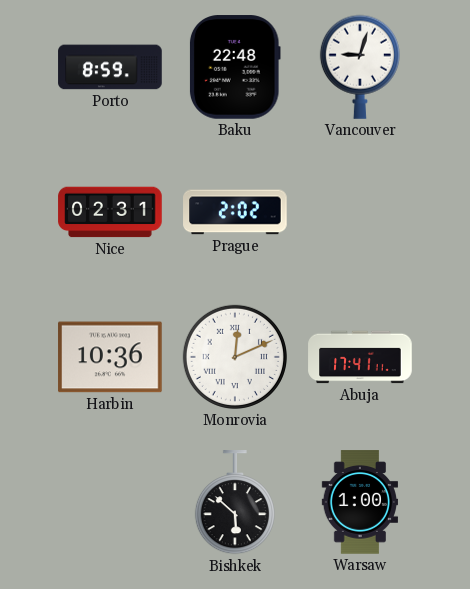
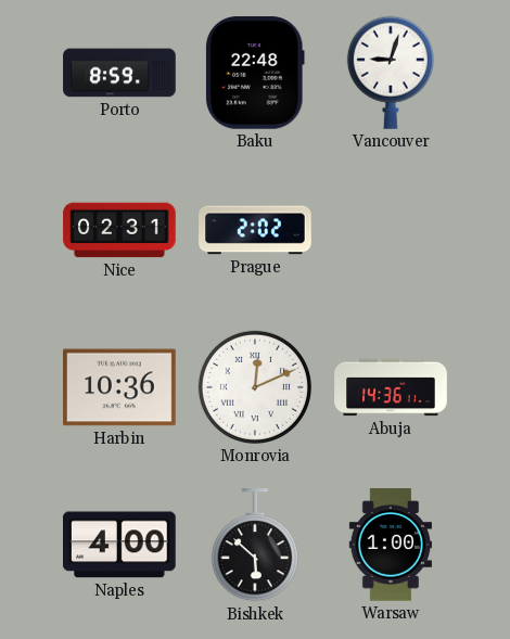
Abuja: 17:41 -> 14:36
Naples: none -> 4:00
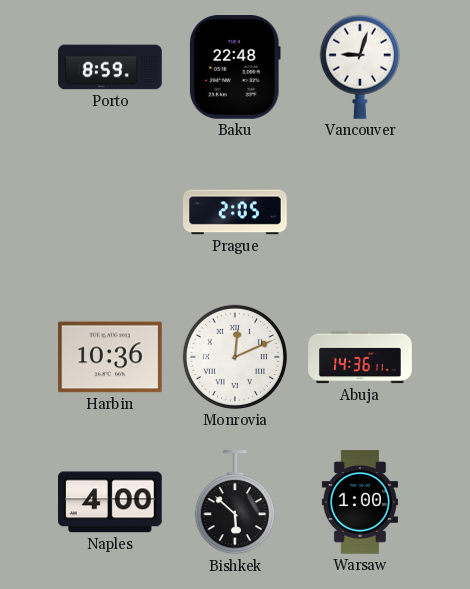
Nice: 02:31 -> none
Prague: 2:02 -> 2:05
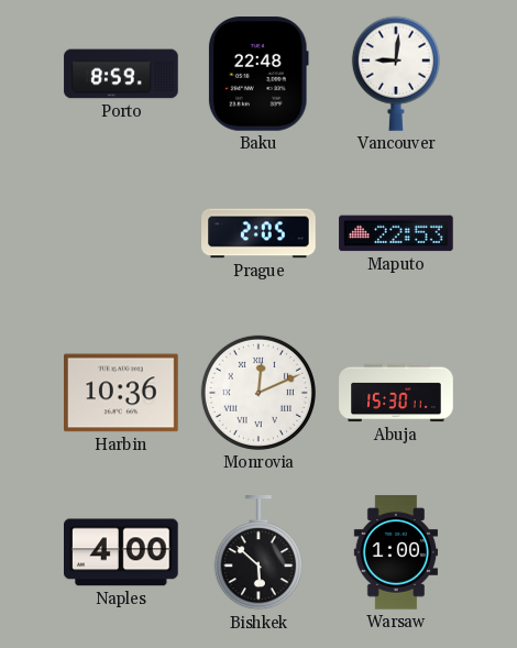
Vancouver: 9:03 -> 9:01
Maputo: none -> 22:53
Abuja: 14:36 -> 15:30
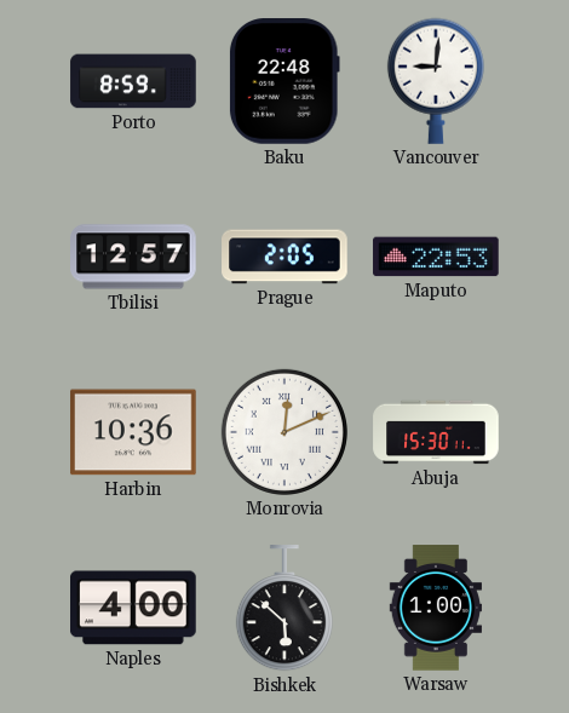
Tbilisi: none -> 12:57
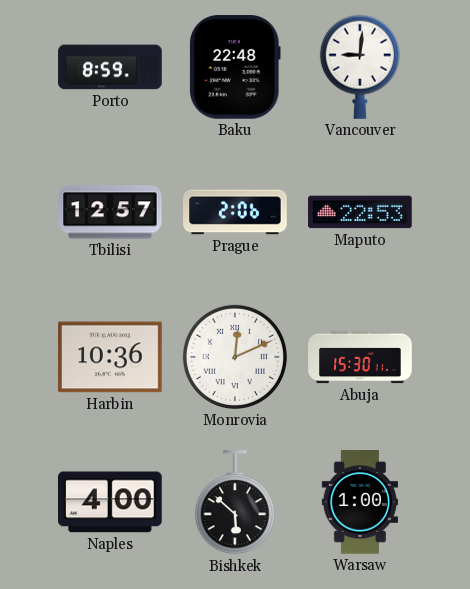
Prague: 2:05 -> 2:06
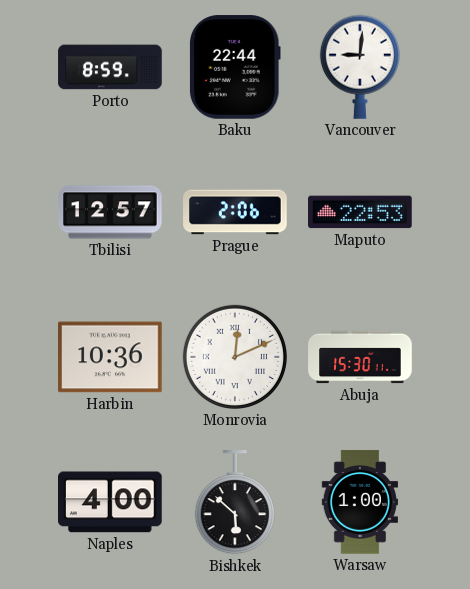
Baku: 22:48 -> 22:44
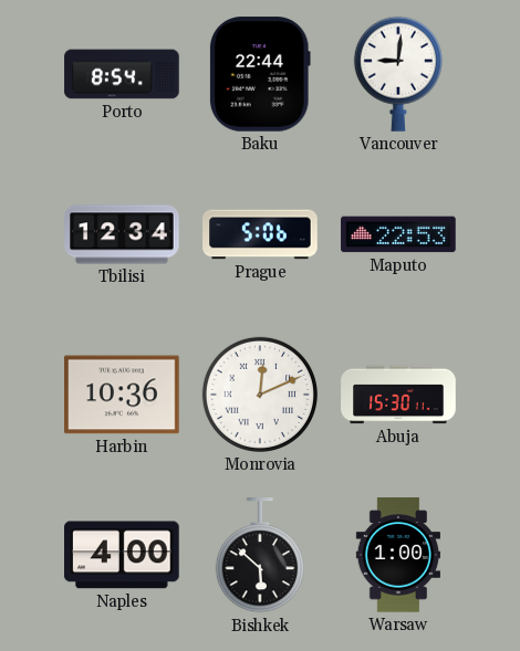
Porto: 8:59 -> 8:54
Tbilisi: 12:57 -> 12:34
Prague: 2:06 -> 5:06
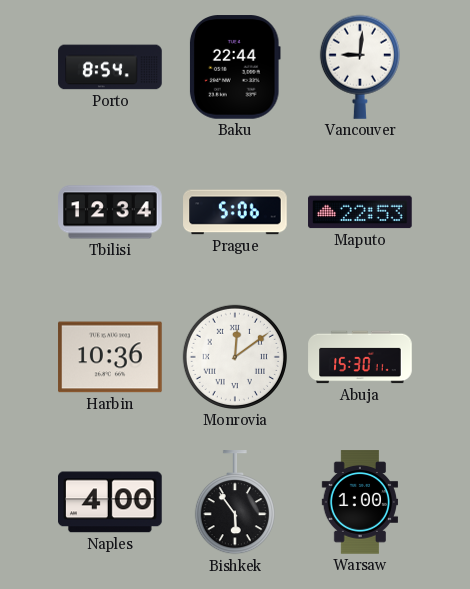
Monrovia: 12:11 -> 12:09
Bishkek: 5:52 -> 5:54
